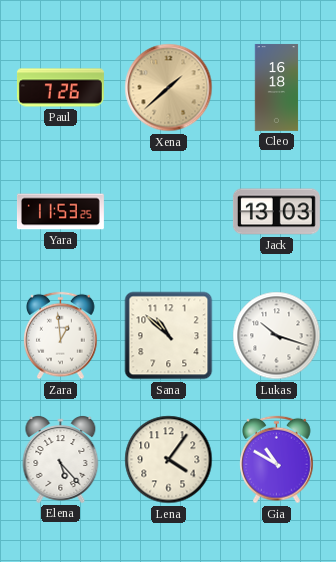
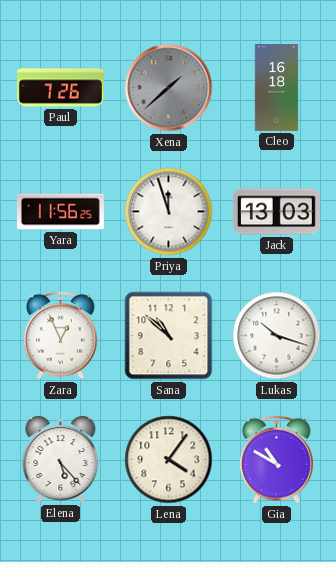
Xena dial: champagne -> grey
Yara: 11:53 -> 11:56
Priya: none -> 11:57
Zara: 12:59 -> 12:56
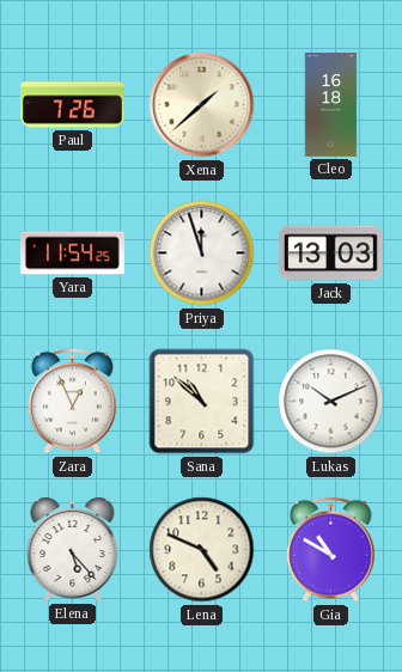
Xena dial: grey -> cream
Yara: 11:56 -> 11:54
Lukas: 10:18 -> 10:11
Lena: 4:06 -> 4:49
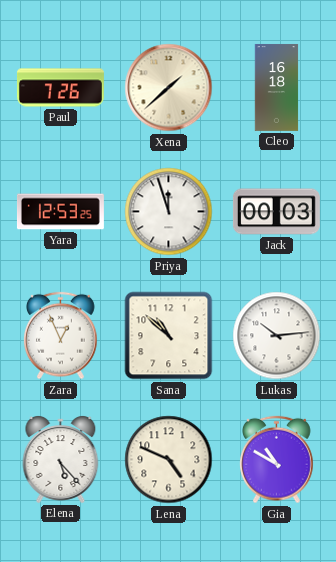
Yara: 11:54 -> 12:53
Jack: 13:03 -> 00:03
Lukas: 10:11 -> 10:14
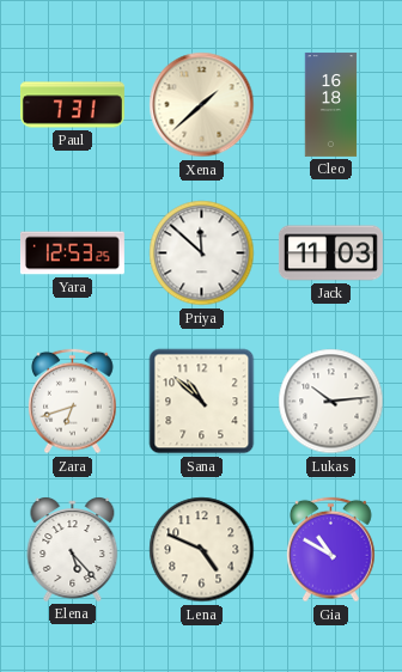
Paul: 7:26 -> 7:31
Priya: 11:57 -> 11:52
Jack: 00:03 -> 11:03
Zara: 12:56 -> 6:42
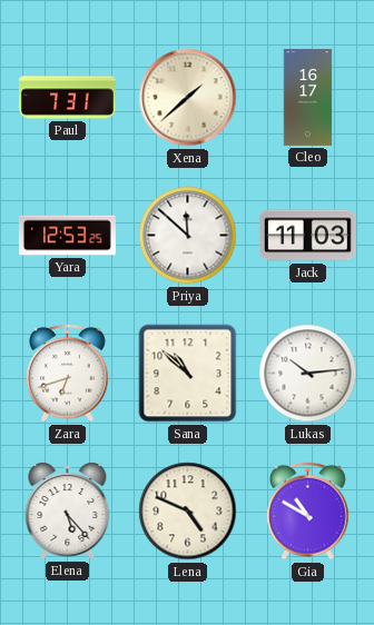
Cleo: 16:18 -> 16:17
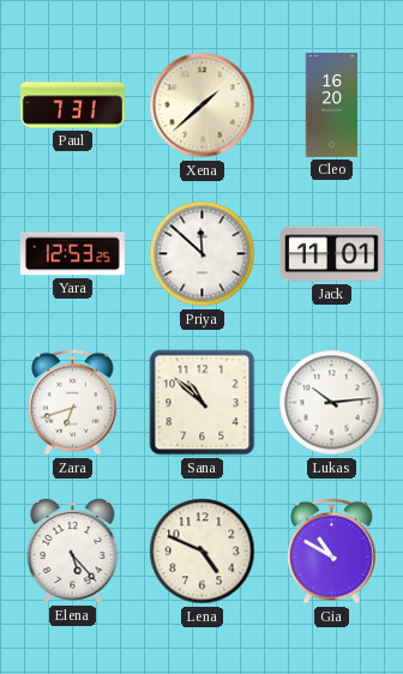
Cleo: 16:17 -> 16:20
Jack: 11:03 -> 11:01
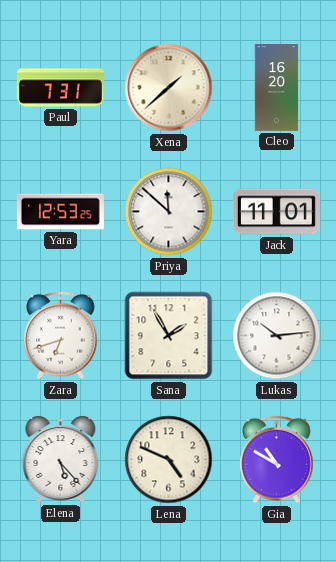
Sana: 10:52 -> 1:55
